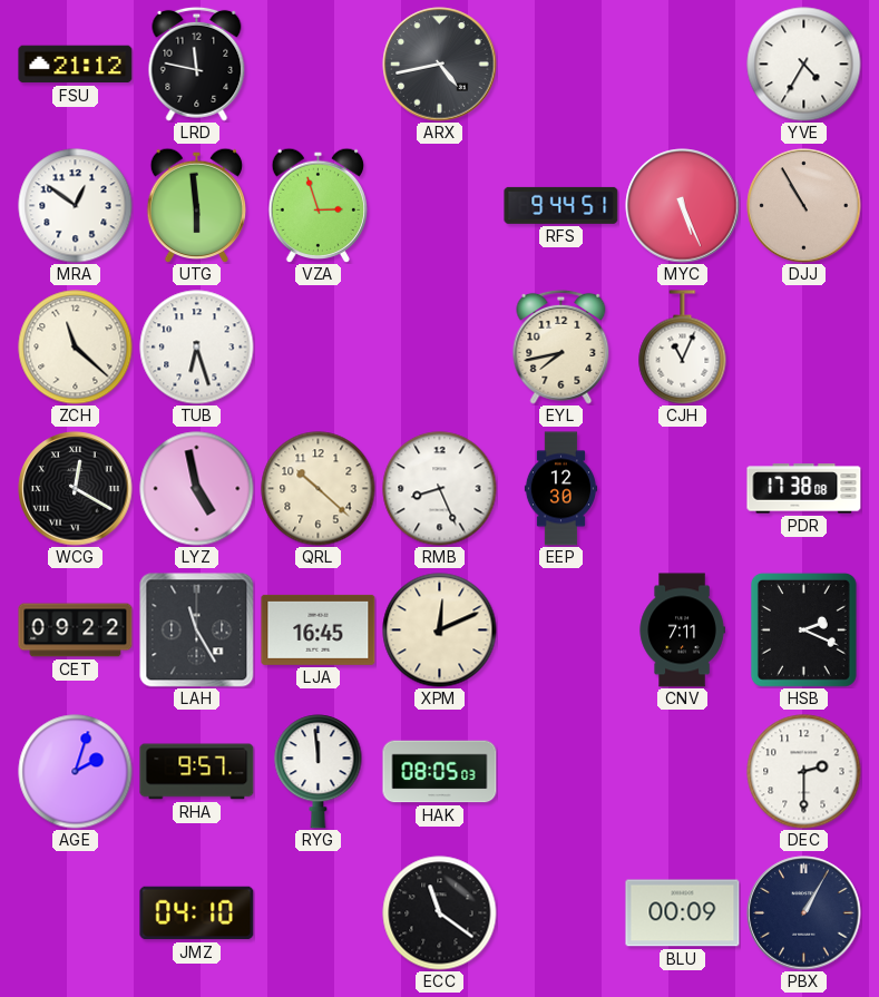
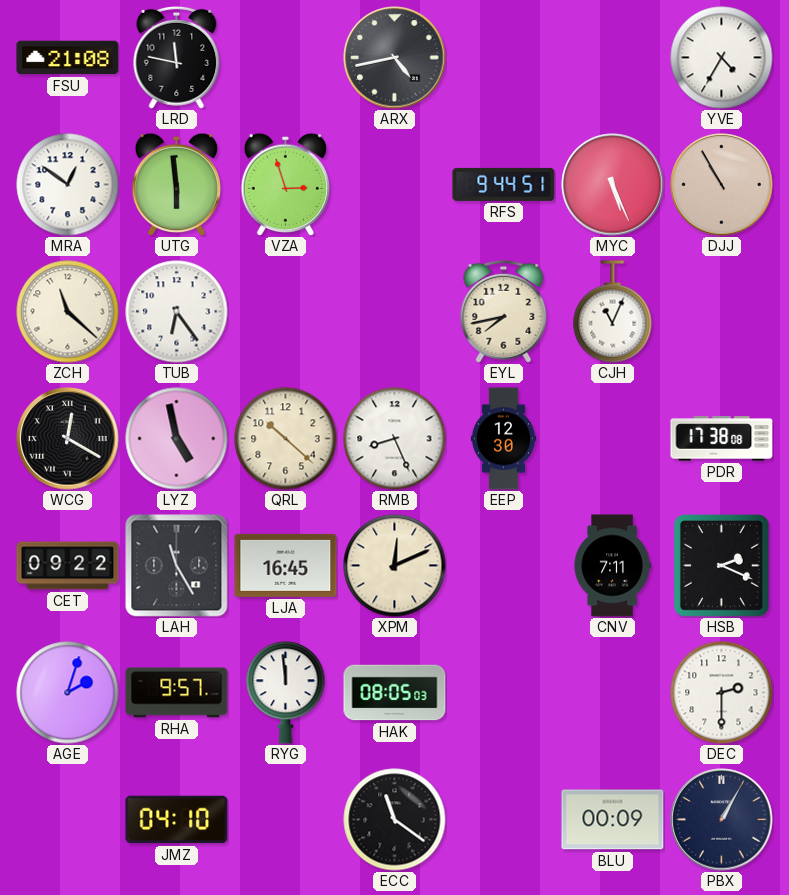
FSU: 21:12 -> 21:08
TUB: 6:27 -> 6:24
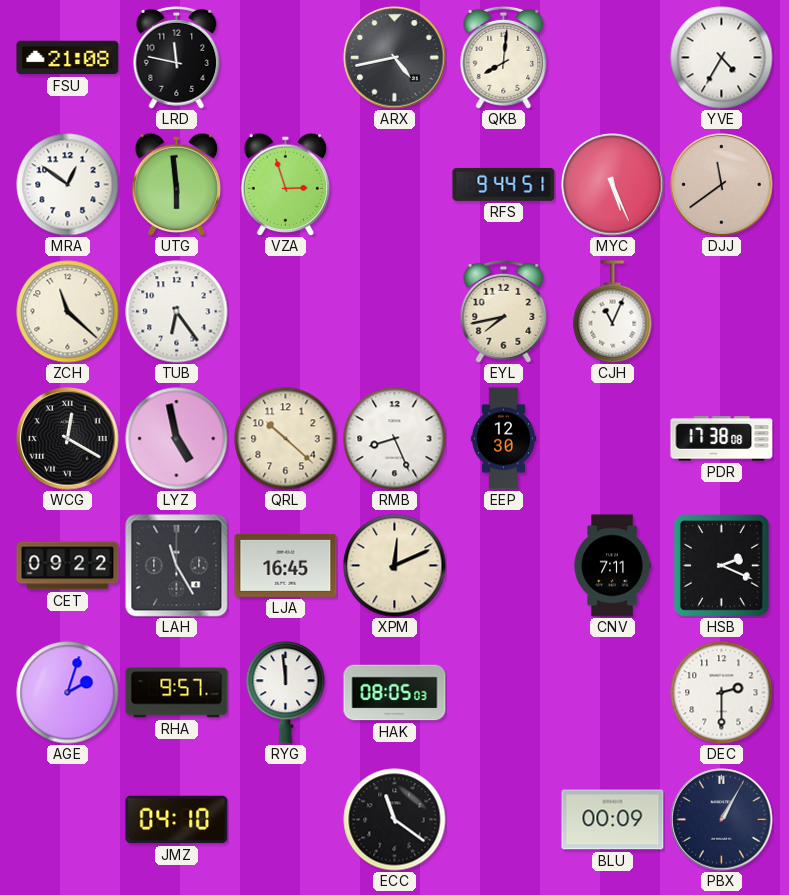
QKB: none -> 8:01
DJJ: 10:55 -> 11:39
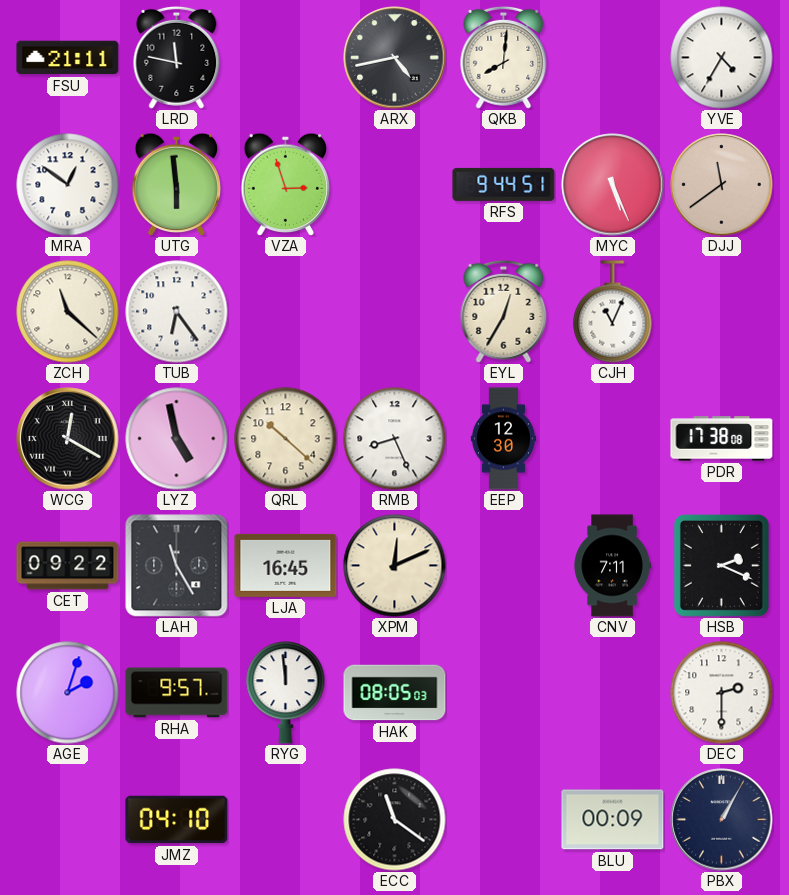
FSU: 21:08 -> 21:11
EYL: 7:43 -> 12:35
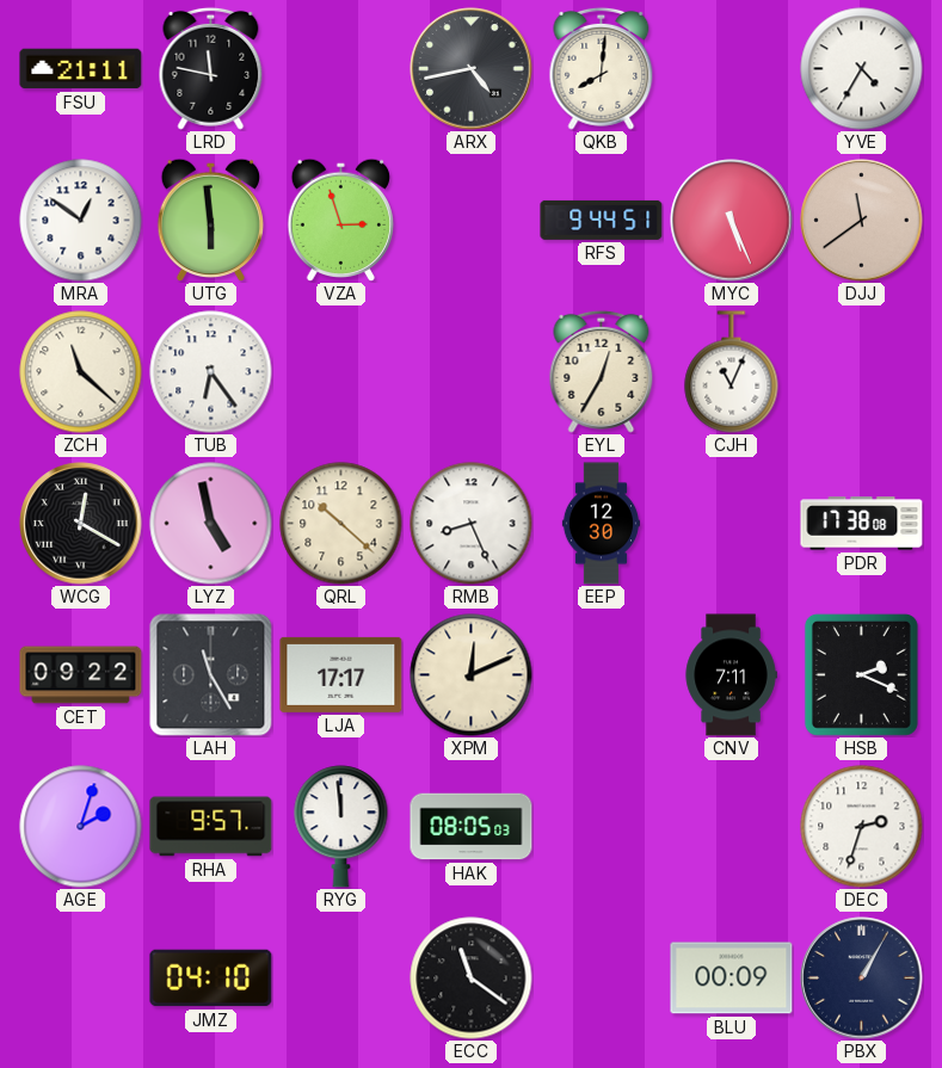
LJA: 16:45 -> 17:17
DEC: 2:30 -> 2:33
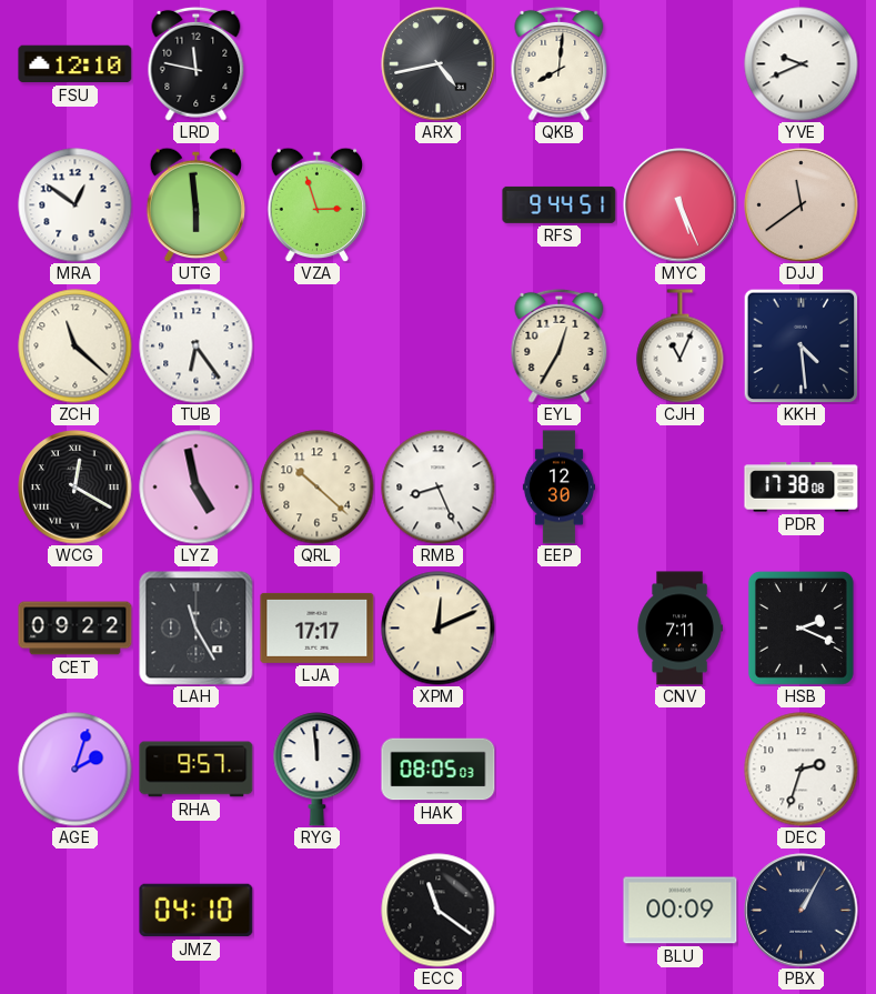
FSU: 21:11 -> 12:10
YVE: 4:35 -> 9:41
KKH: none -> 4:29
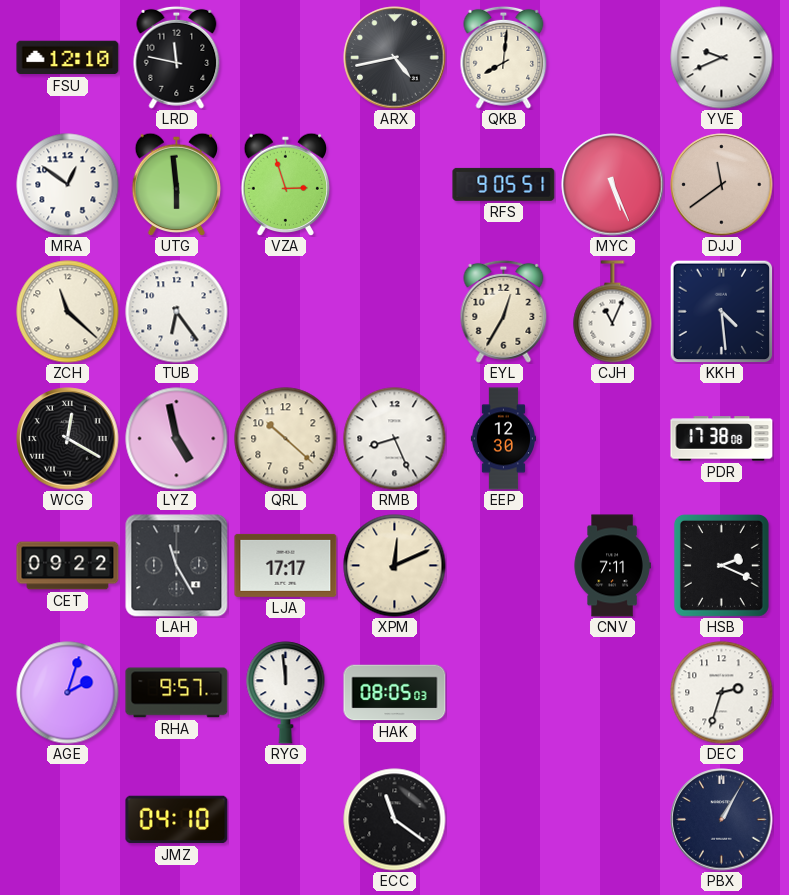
RFS: 9:44 -> 9:05
BLU: 00:09 -> none
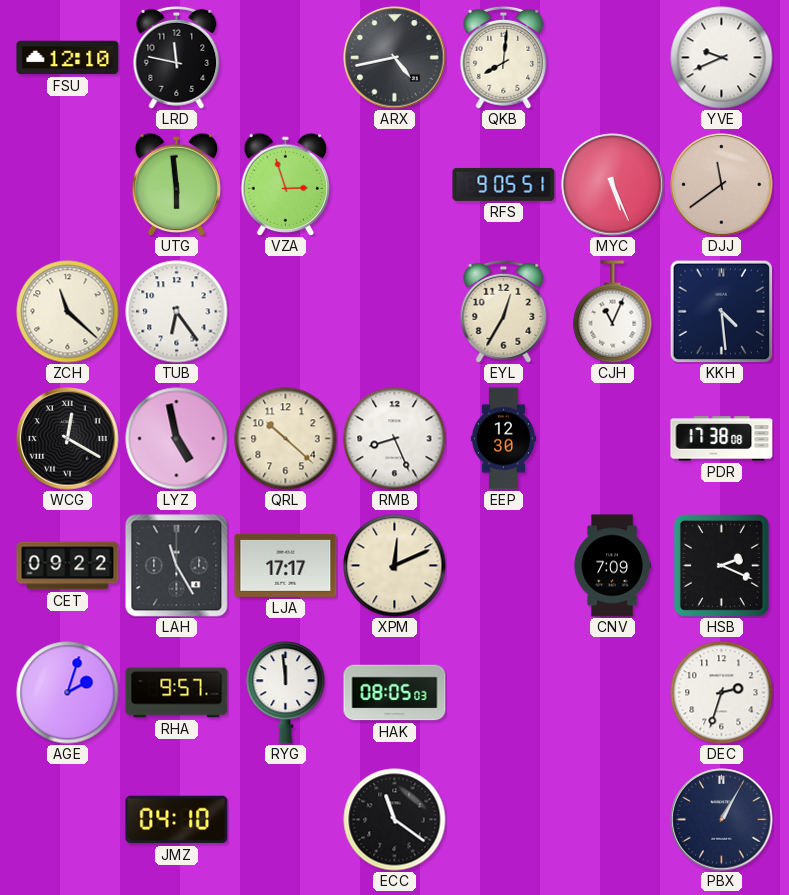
MRA: 12:51 -> none
CNV: 7:11 -> 7:09
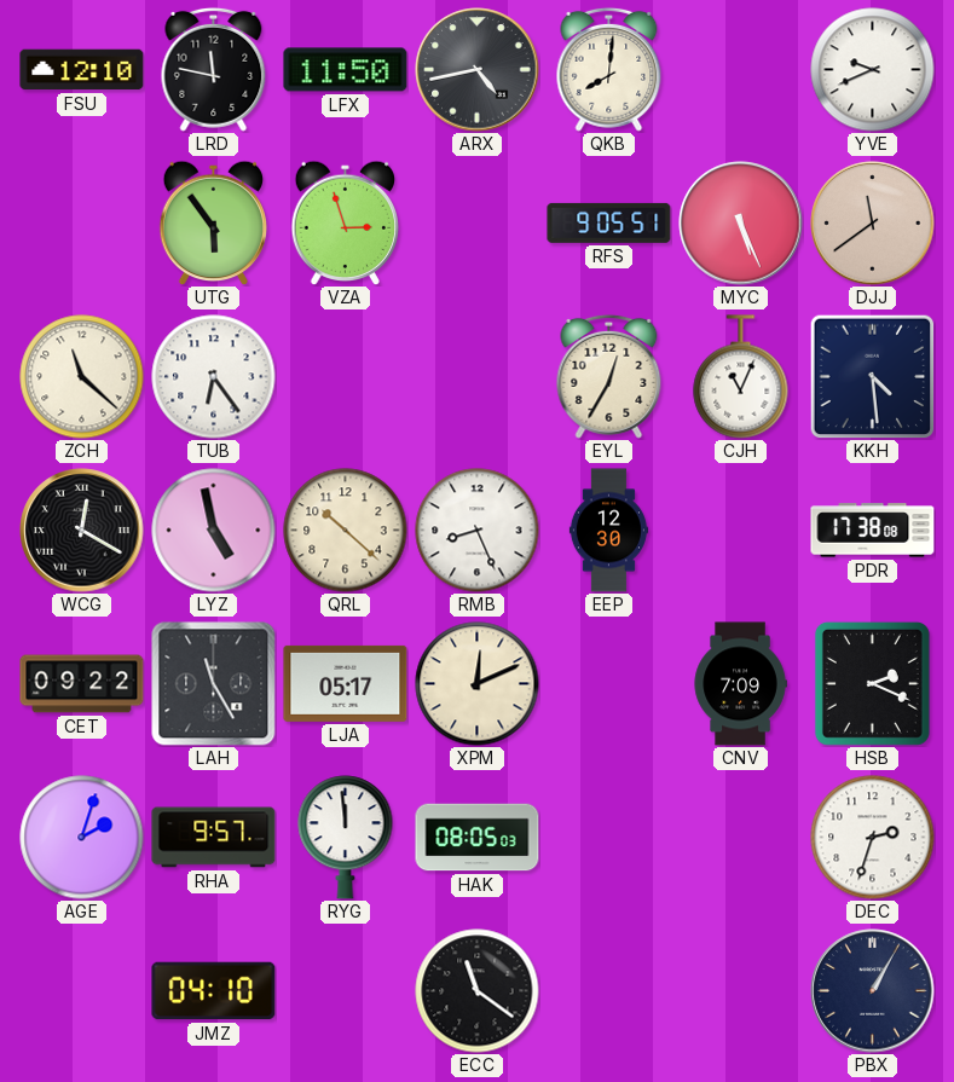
LFX: none -> 11:50
UTG: 5:59 -> 5:54
LJA: 17:17 -> 05:17
